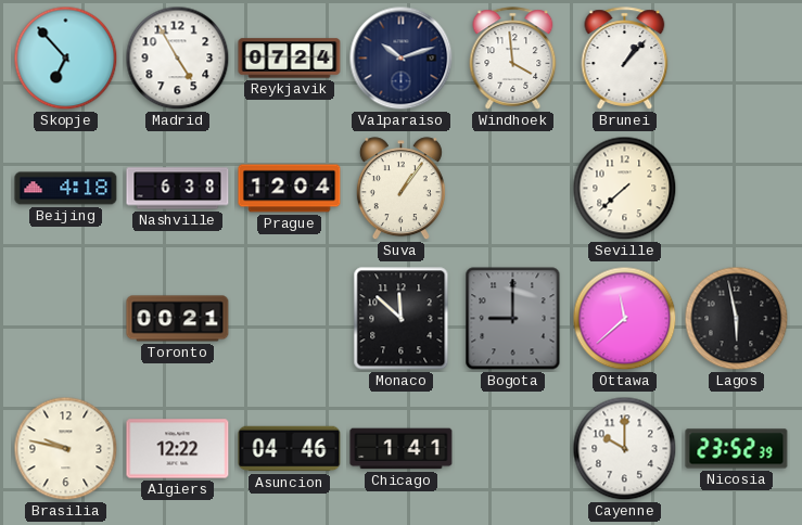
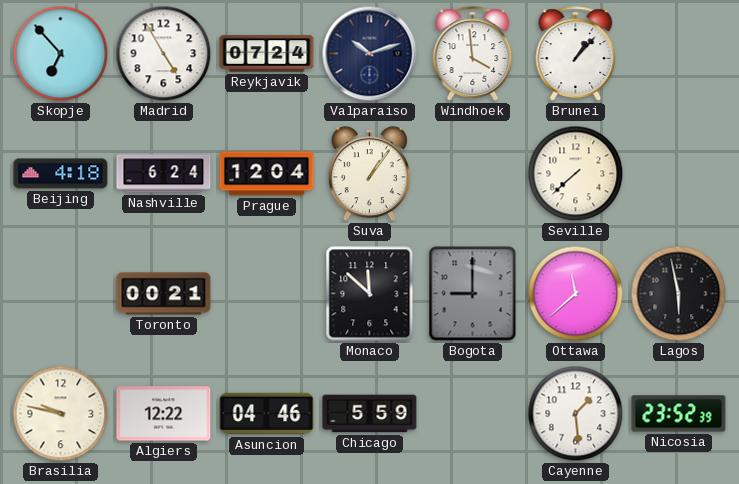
Nashville: 6:38 -> 6:24
Chicago: 1:41 -> 5:59
Cayenne: 10:00 -> 1:29
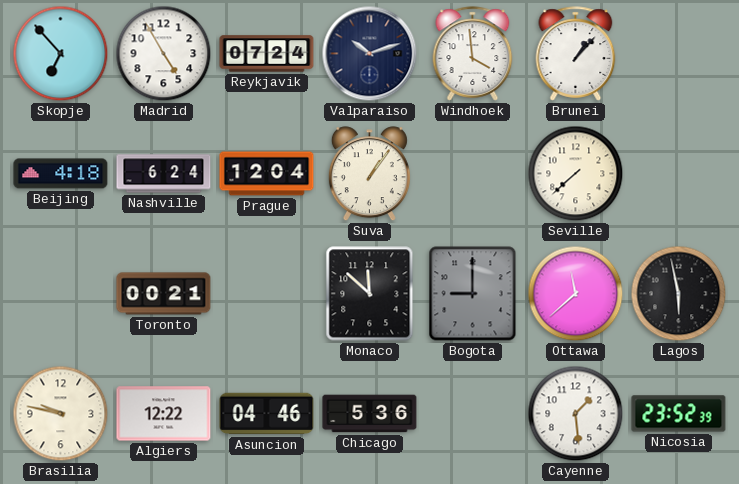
Chicago: 5:59 -> 5:36
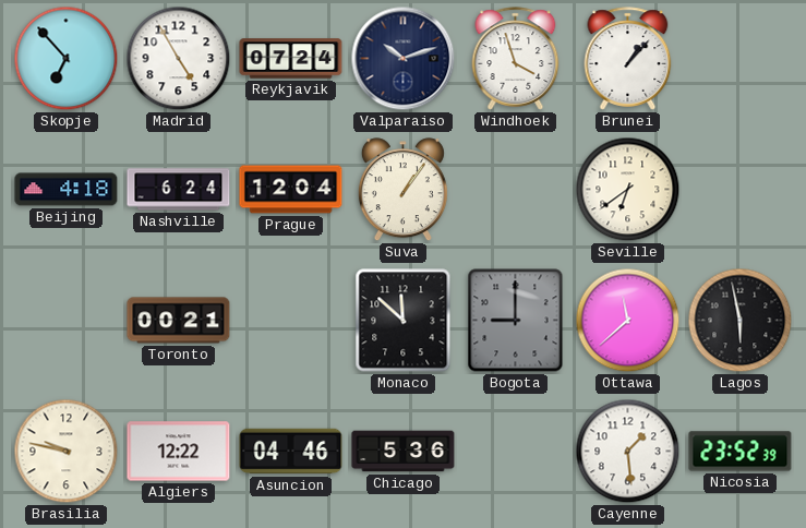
Windhoek: 3:59 -> 3:57
Seville: 7:38 -> 6:39
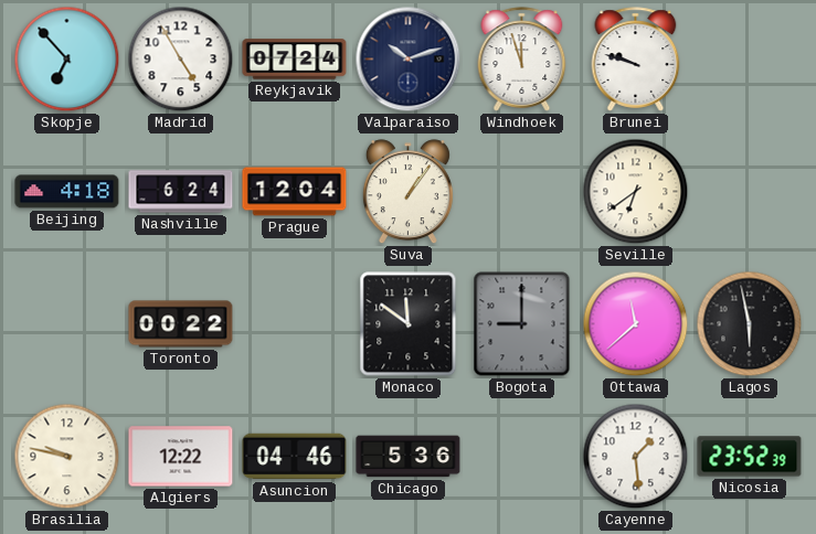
Windhoek: 3:57 -> 11:57
Brunei: 1:07 -> 9:48
Toronto: 00:21 -> 00:22
Monaco: 11:52 -> 11:51
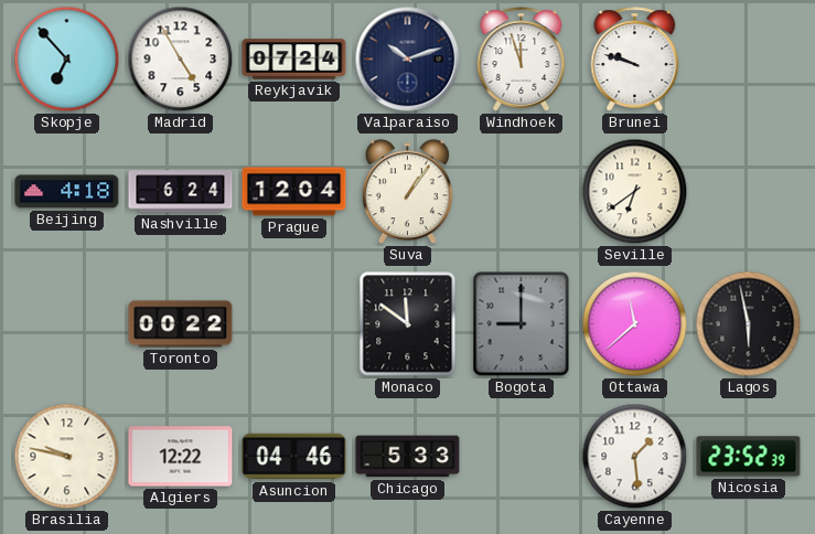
Chicago: 5:36 -> 5:33
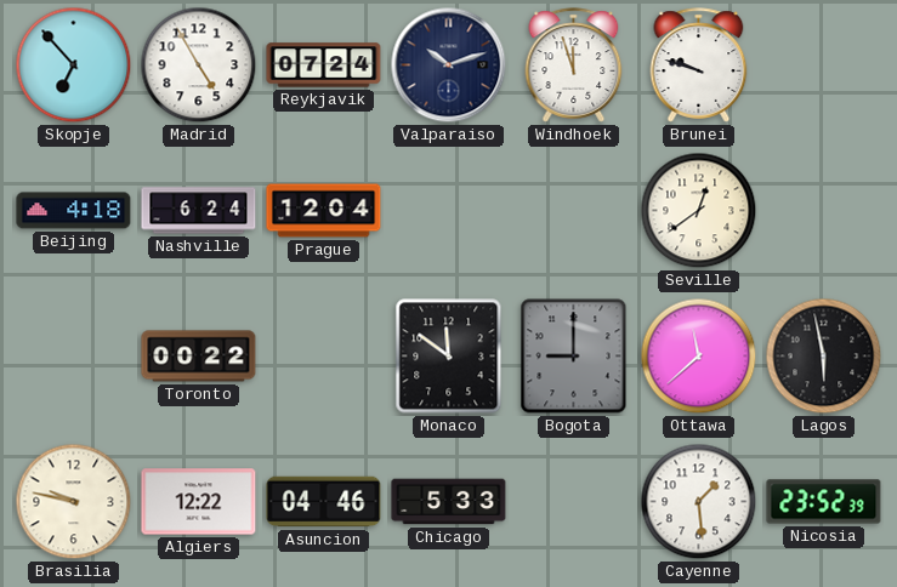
Suva: 1:06 -> none
Seville: 6:39 -> 12:39
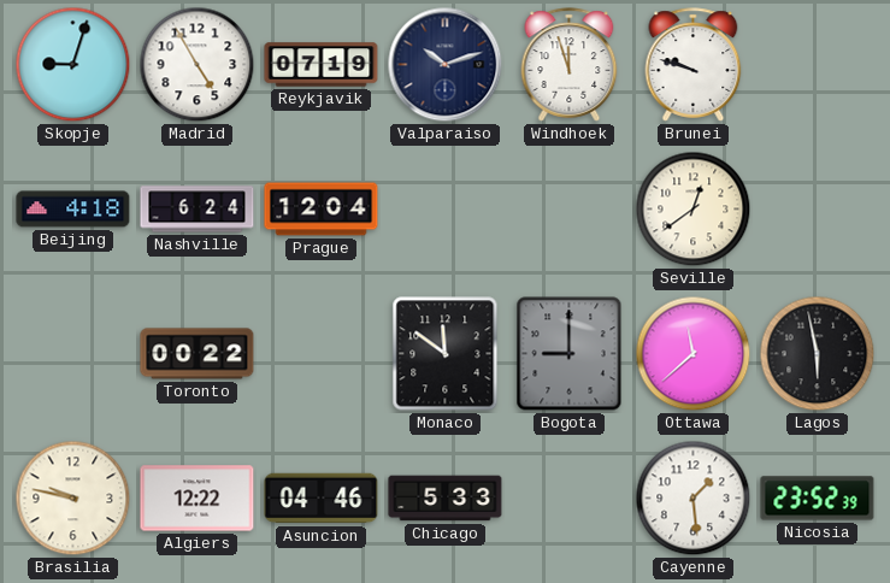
Skopje: 6:53 -> 9:03
Reykjavik: 07:24 -> 07:19
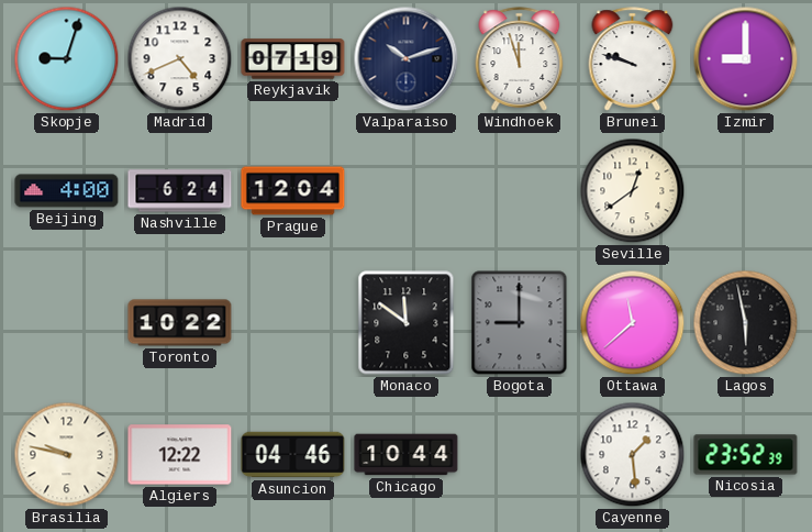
Madrid: 4:55 -> 4:41
Izmir: none -> 9:00
Beijing: 4:18 -> 4:00
Toronto: 00:22 -> 10:22
Chicago: 5:33 -> 10:44
